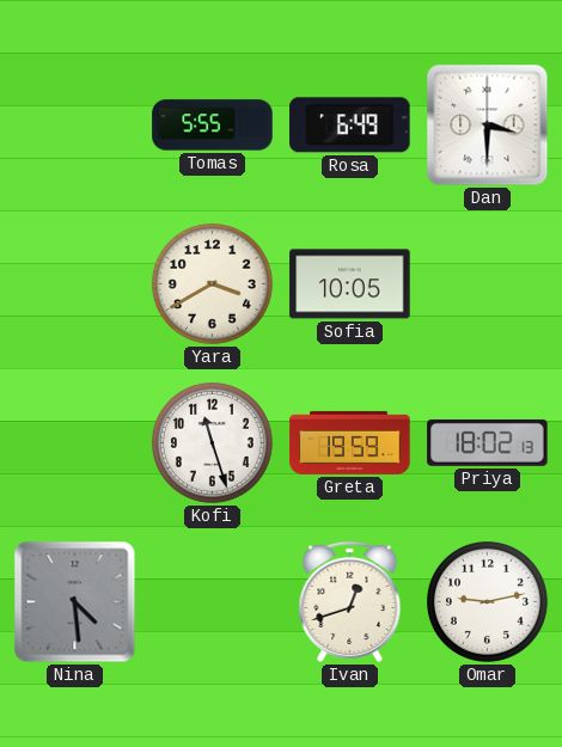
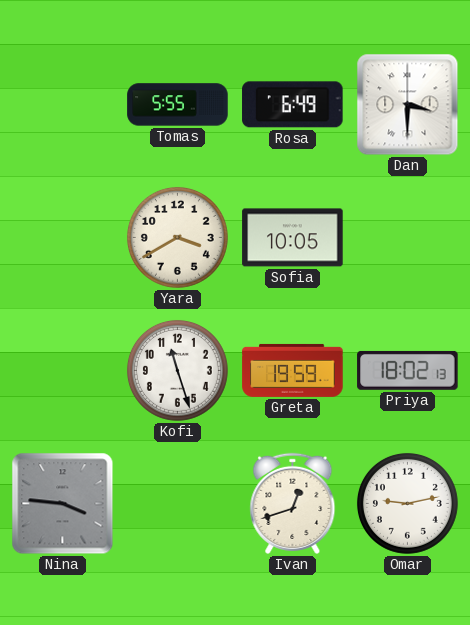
Nina: 4:29 -> 3:46
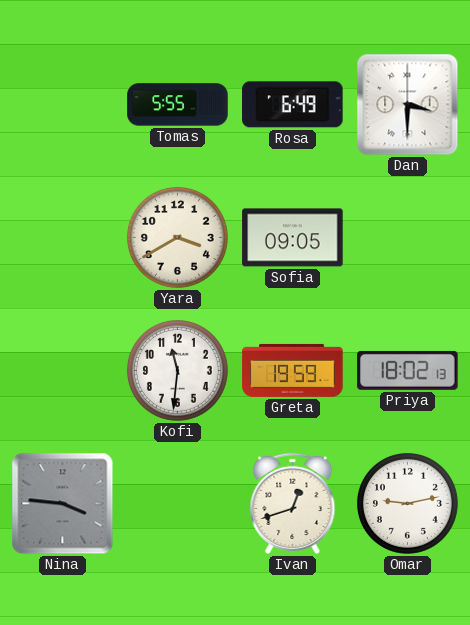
Sofia: 10:05 -> 09:05
Kofi: 11:27 -> 11:31
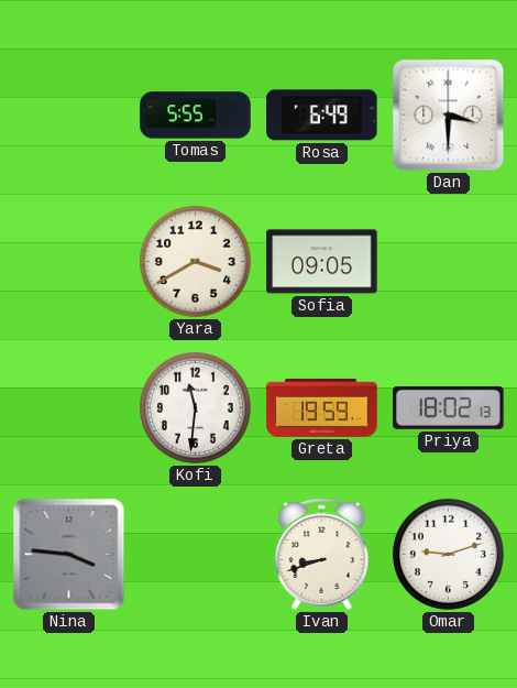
Ivan: 12:42 -> 8:42
Omar: 9:13 -> 9:12
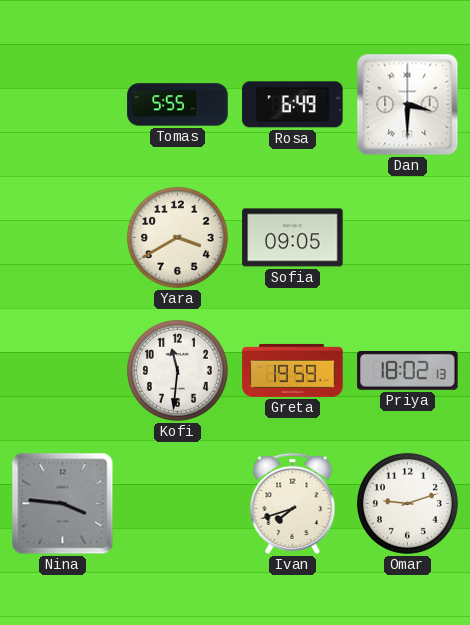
Ivan: 8:42 -> 7:42
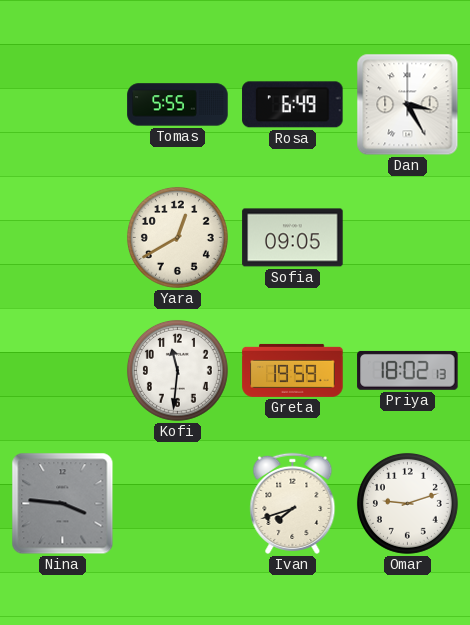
Dan: 3:30 -> 3:25
Yara: 3:40 -> 12:40
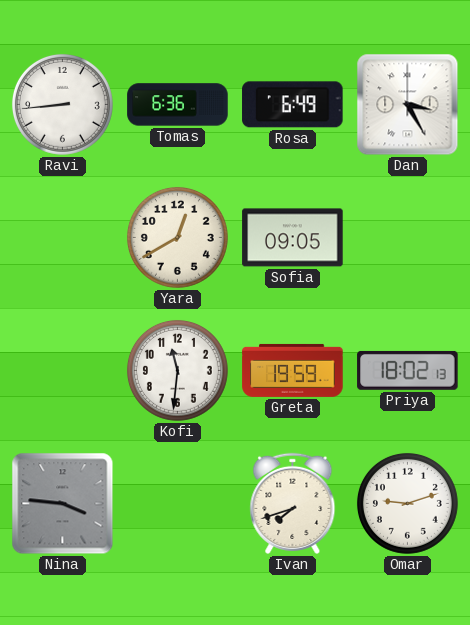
Ravi: none -> 8:44
Tomas: 5:55 -> 6:36
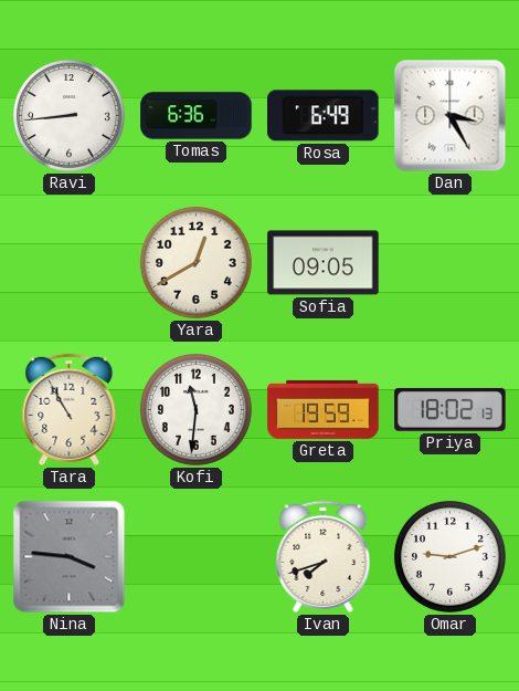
Tara: none -> 10:55
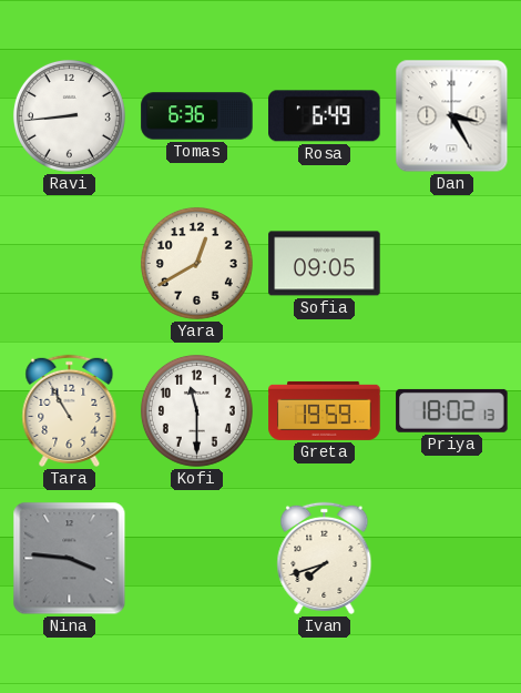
Kofi: 11:31 -> 11:30
Omar: 9:12 -> none
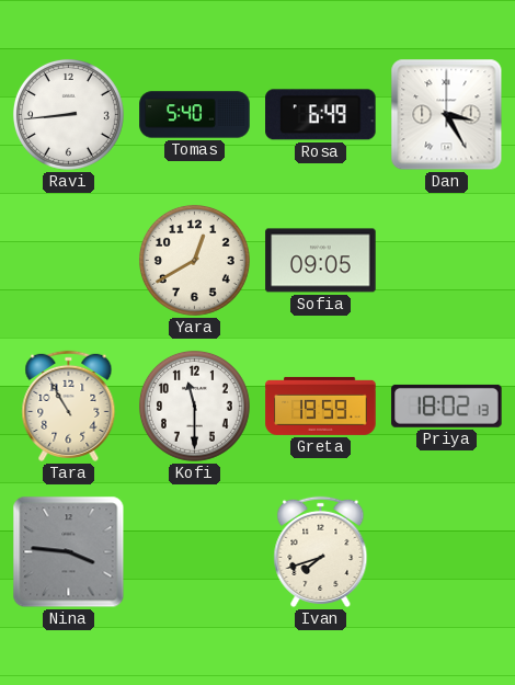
Tomas: 6:36 -> 5:40
